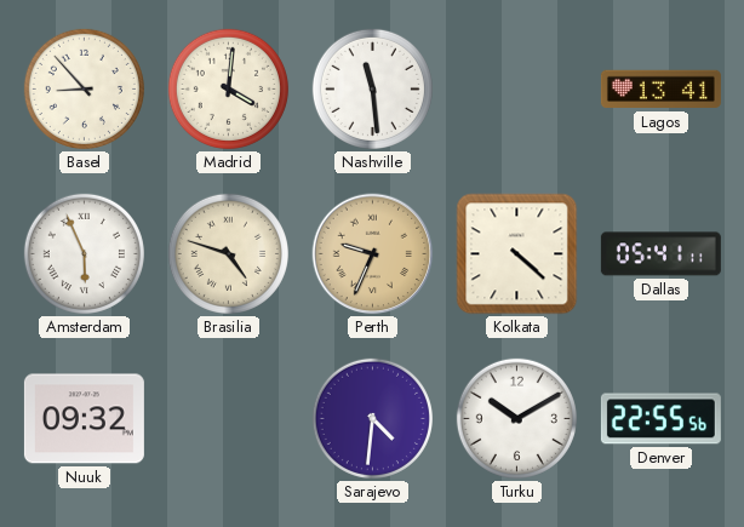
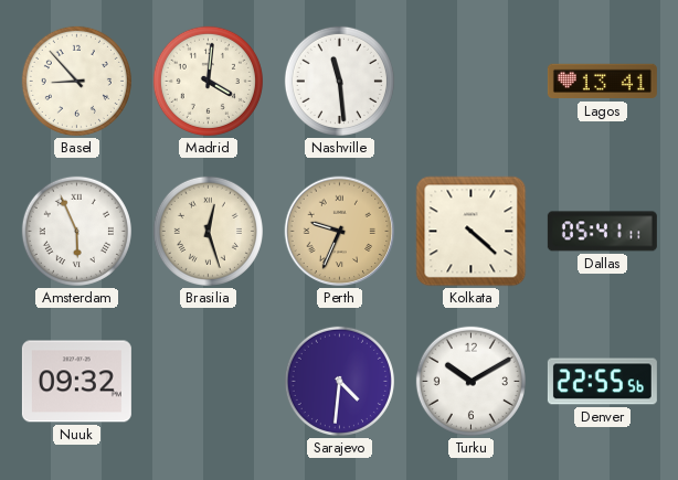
Brasilia: 4:48 -> 12:27
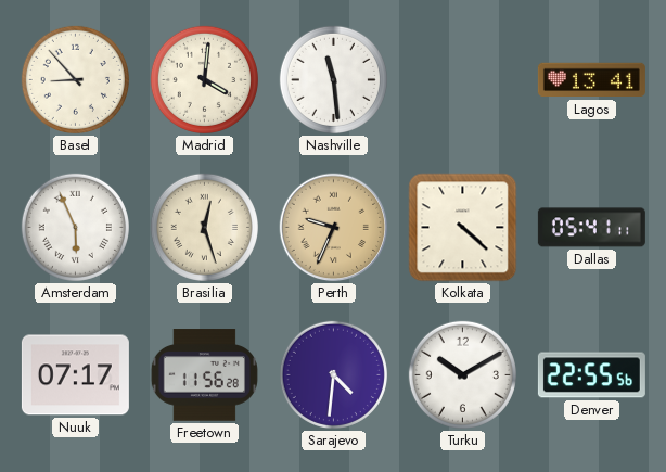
Nuuk: 09:32 -> 07:17
Freetown: none -> 11:56
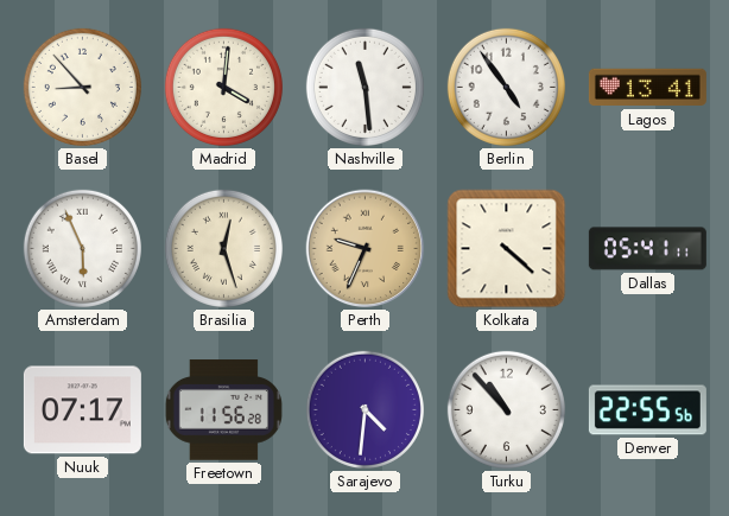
Berlin: none -> 4:54
Turku: 10:10 -> 10:53
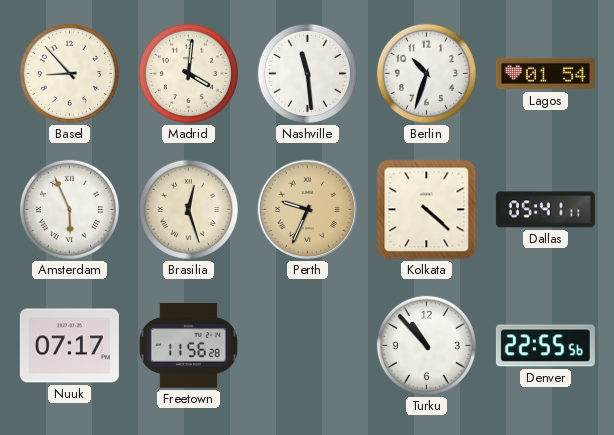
Berlin: 4:54 -> 10:33
Lagos: 13:41 -> 01:54
Sarajevo: 4:31 -> none
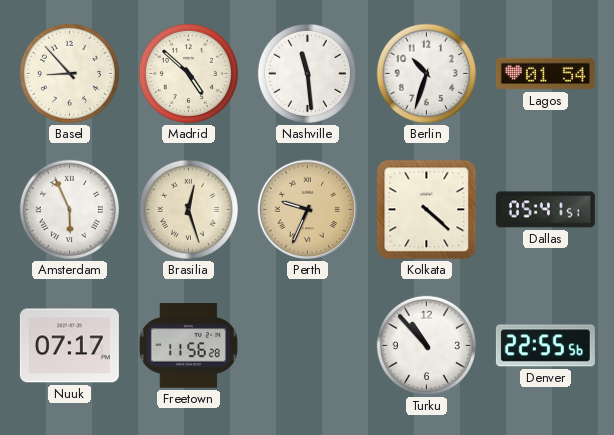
Madrid: 4:01 -> 4:52
Dallas: 05:41:11 -> 05:41:51
